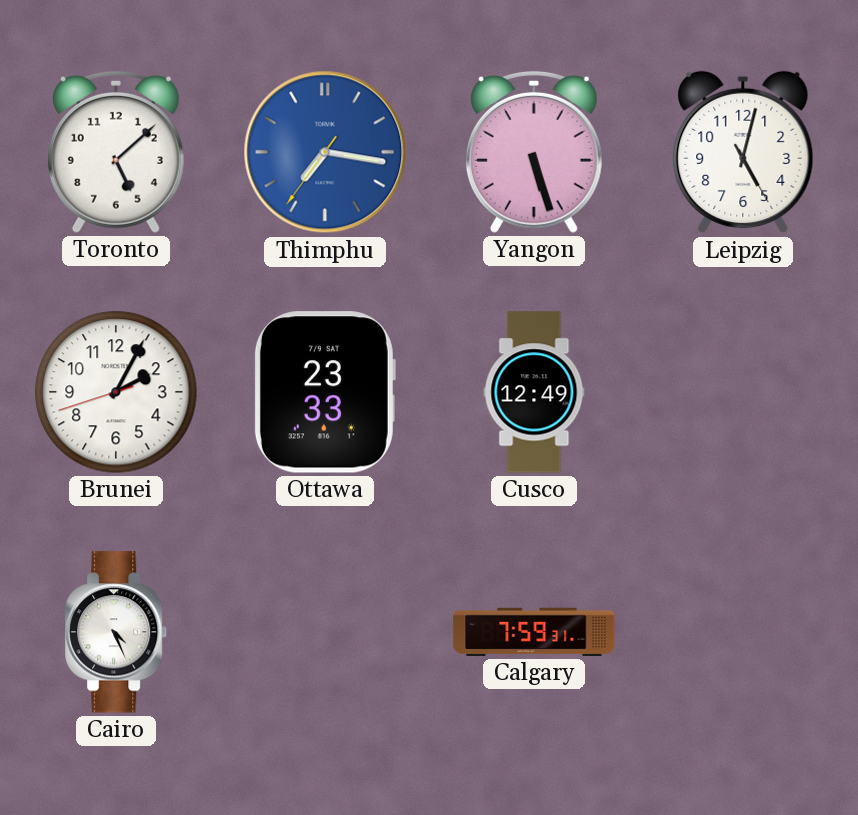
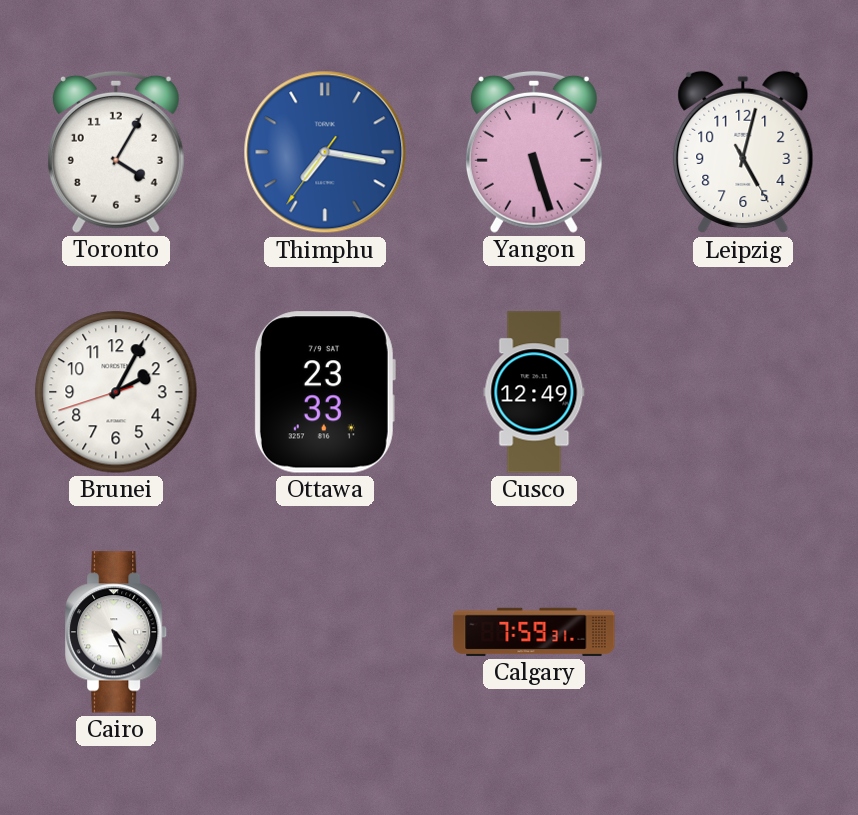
Toronto: 5:08 -> 4:05
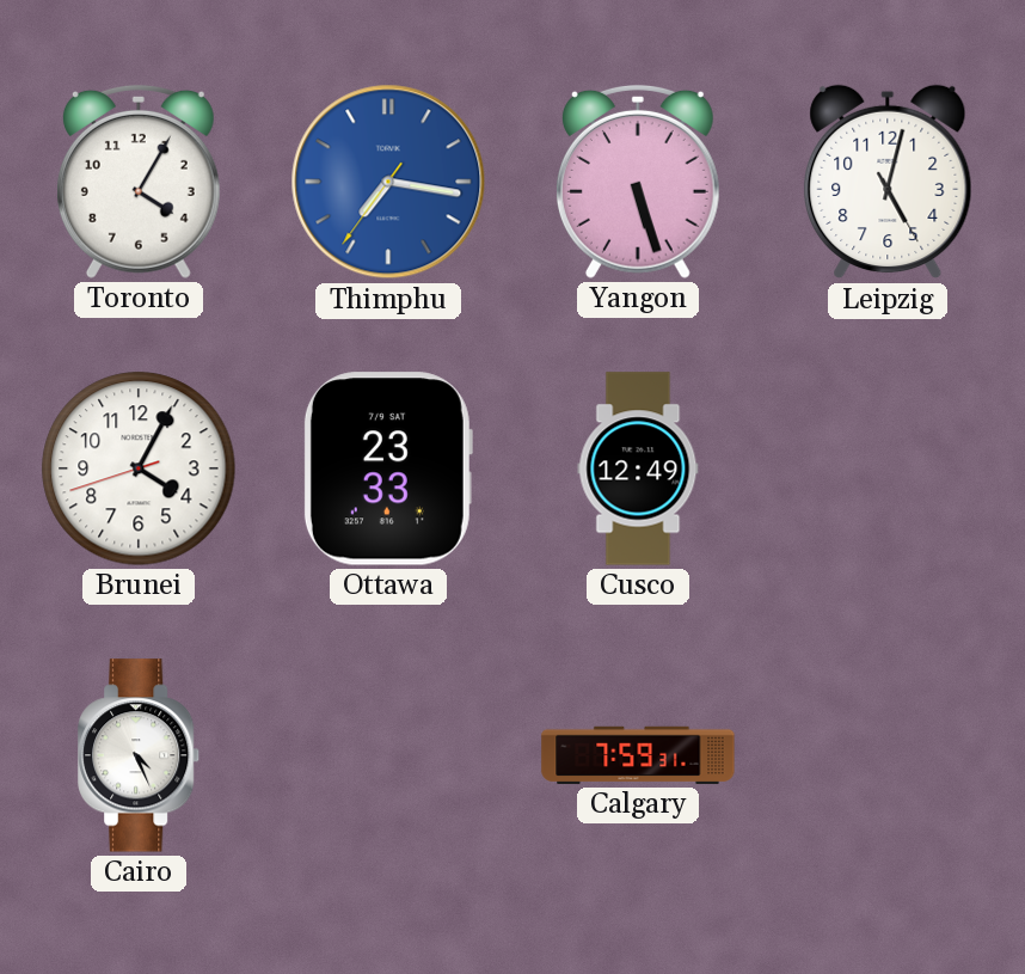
Brunei: 2:04 -> 4:04
